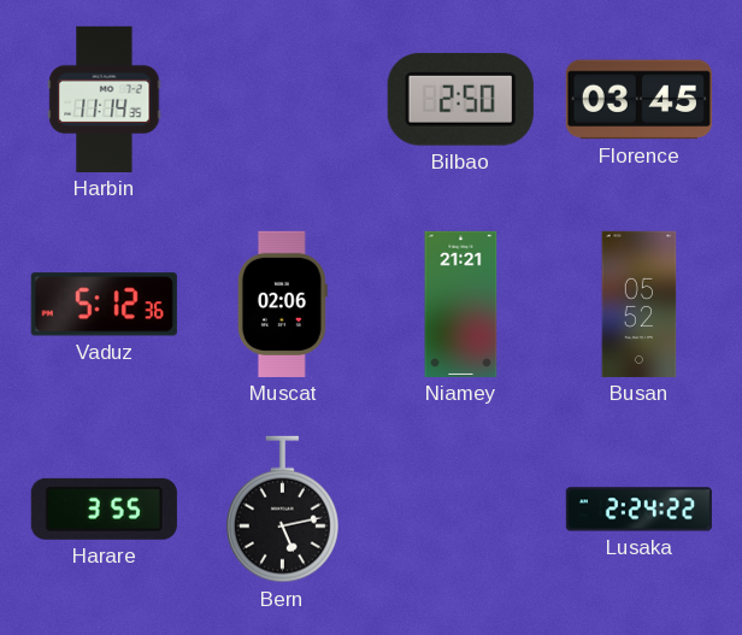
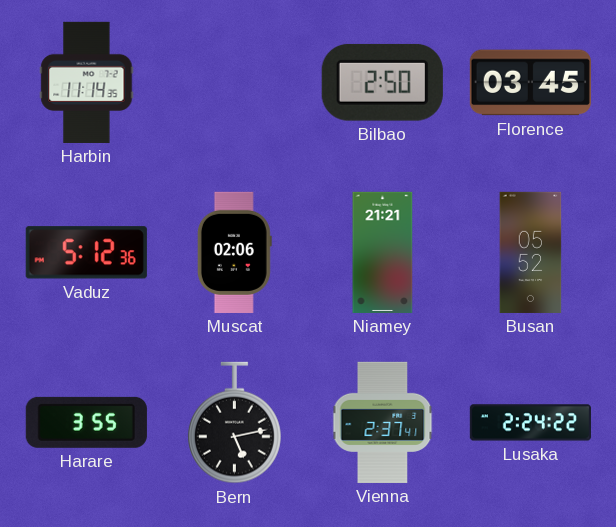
Vienna: none -> 2:37
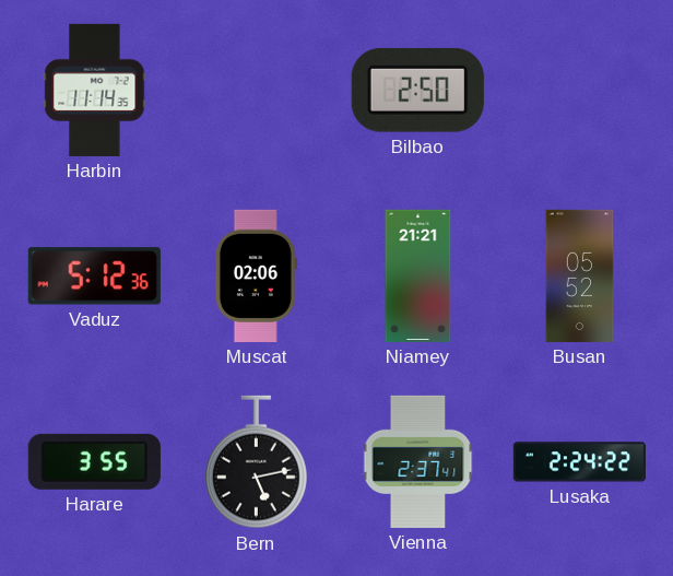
Florence: 03:45 -> none
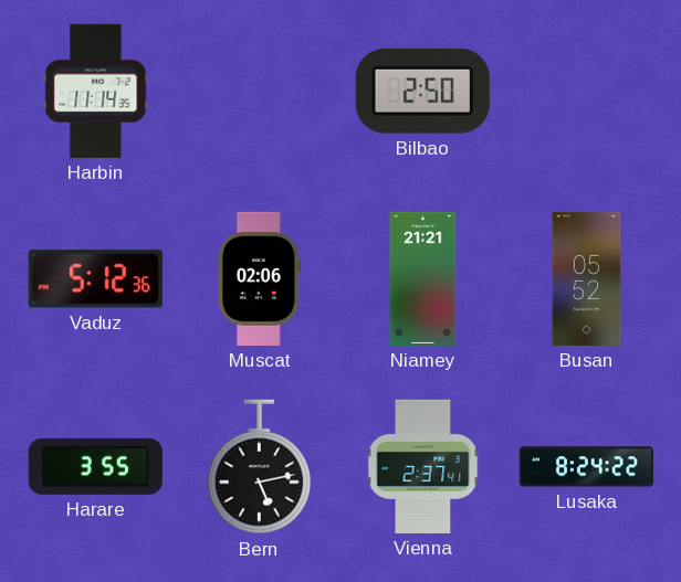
Lusaka: 2:24 -> 8:24
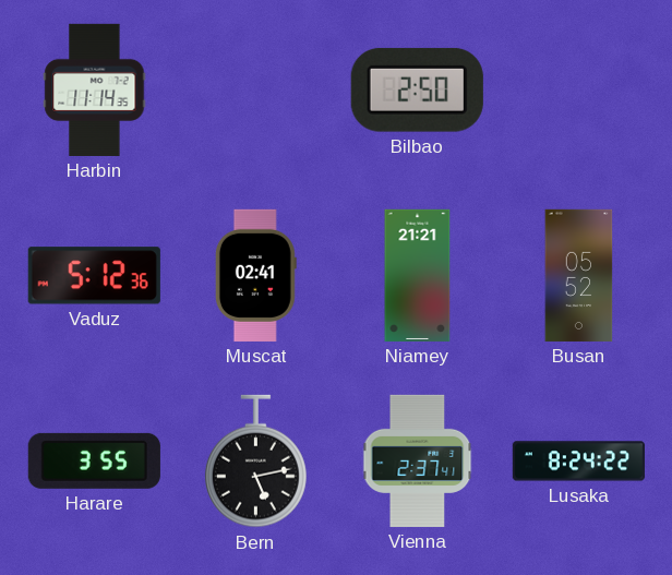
Muscat: 02:06 -> 02:41
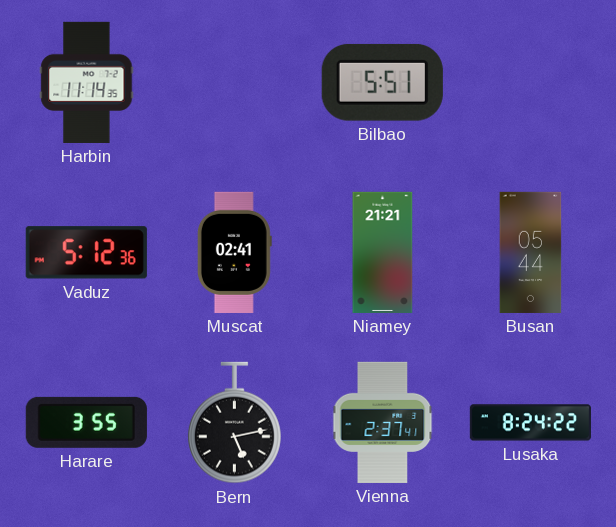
Bilbao: 2:50 -> 5:51
Busan: 05:52 -> 05:44
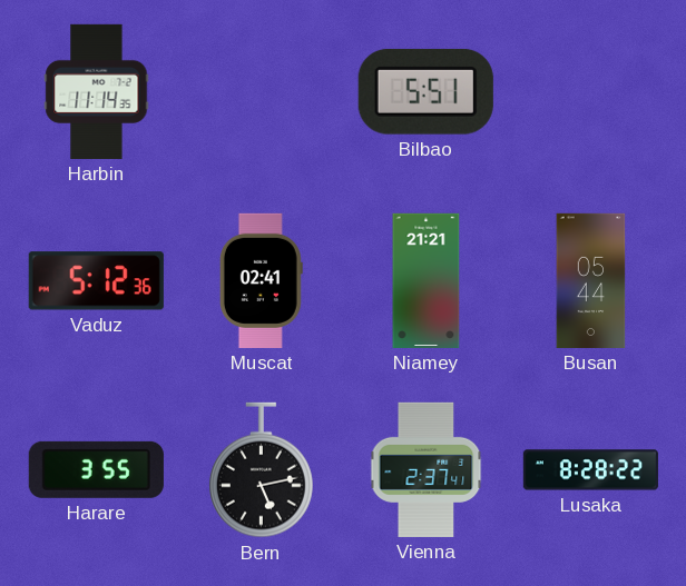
Lusaka: 8:24 -> 8:28
